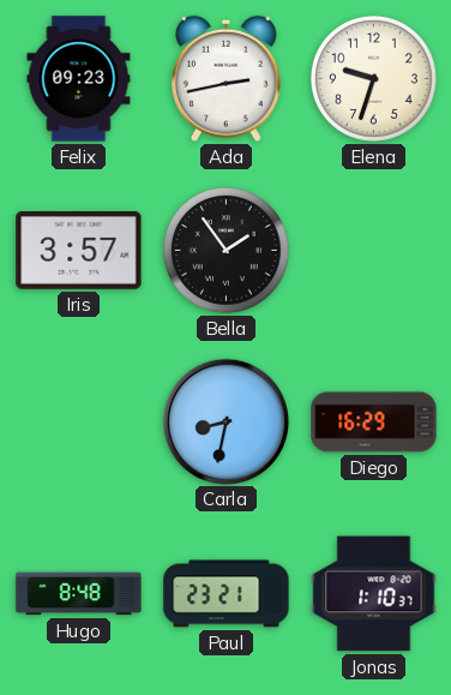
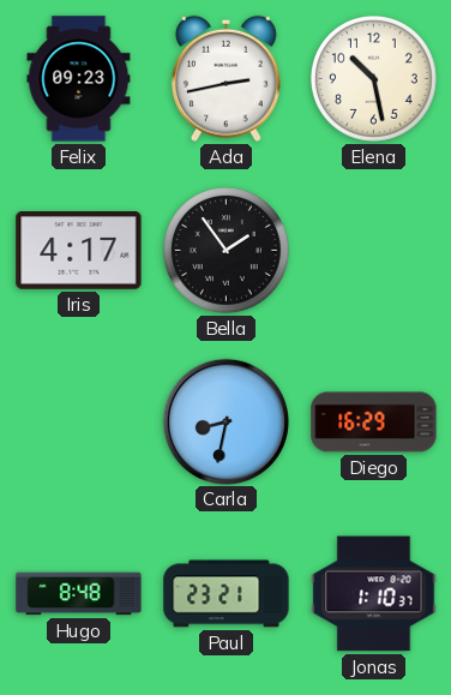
Elena: 9:33 -> 10:28
Iris: 3:57 -> 4:17
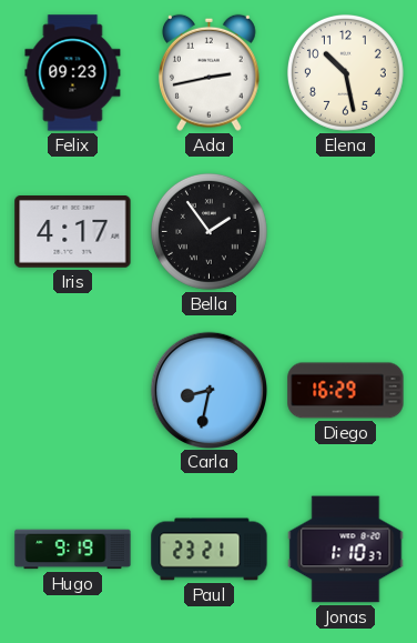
Hugo: 8:48 -> 9:19
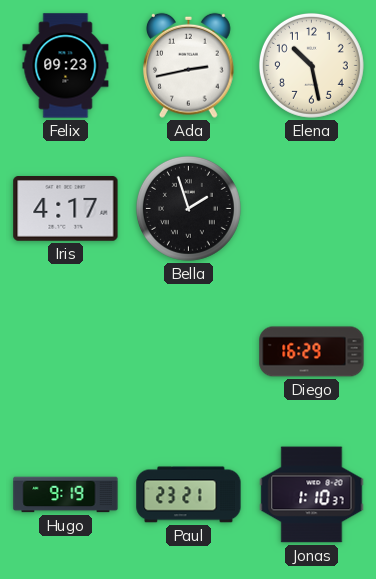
Bella: 1:54 -> 1:57
Carla: 8:32 -> none
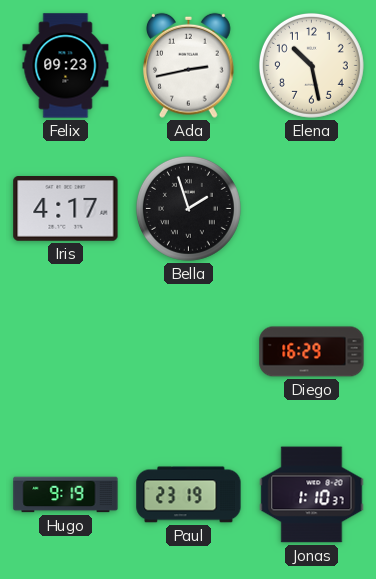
Paul: 23:21 -> 23:19
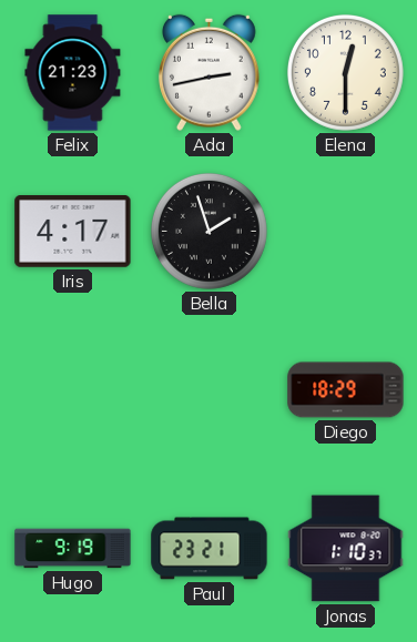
Felix: 09:23 -> 21:23
Elena: 10:28 -> 12:30
Diego: 16:29 -> 18:29
Paul: 23:19 -> 23:21
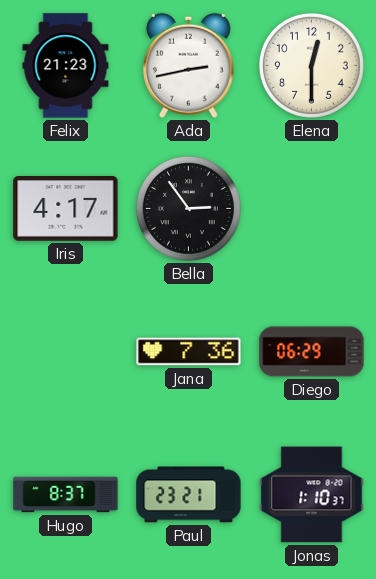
Bella: 1:57 -> 2:54
Jana: none -> 7:36
Diego: 18:29 -> 06:29
Hugo: 9:19 -> 8:37
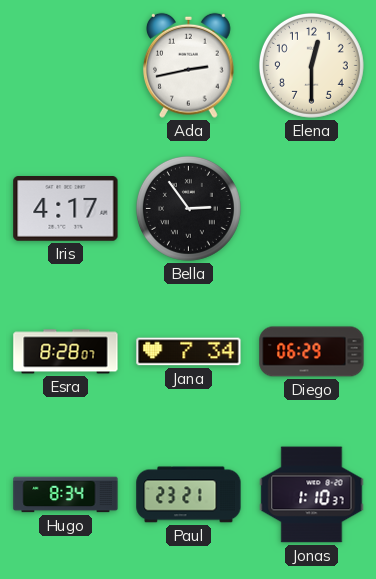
Felix: 21:23 -> none
Esra: none -> 8:28
Jana: 7:36 -> 7:34
Hugo: 8:37 -> 8:34
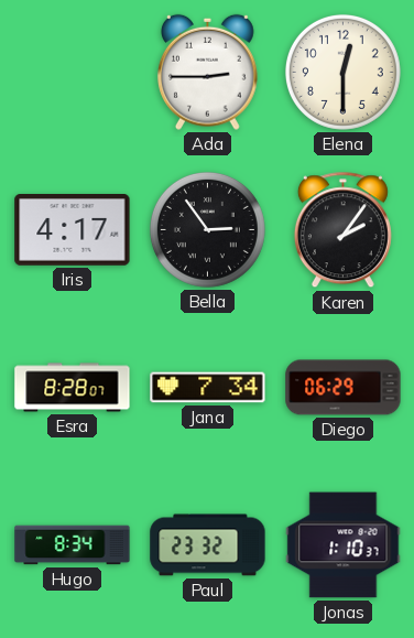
Ada: 2:43 -> 2:45
Karen: none -> 2:06
Paul: 23:21 -> 23:32
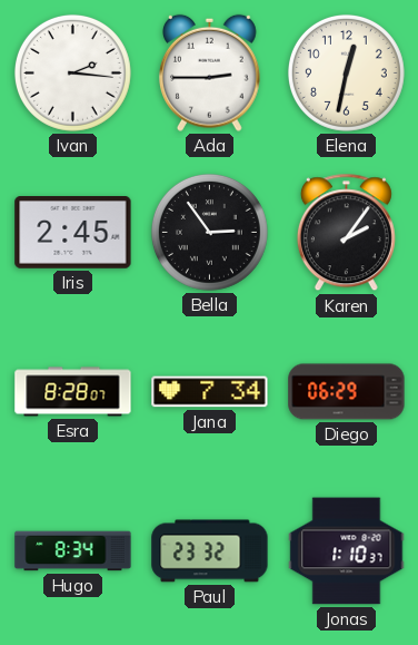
Ivan: none -> 2:16
Elena: 12:30 -> 12:32
Iris: 4:17 -> 2:45
